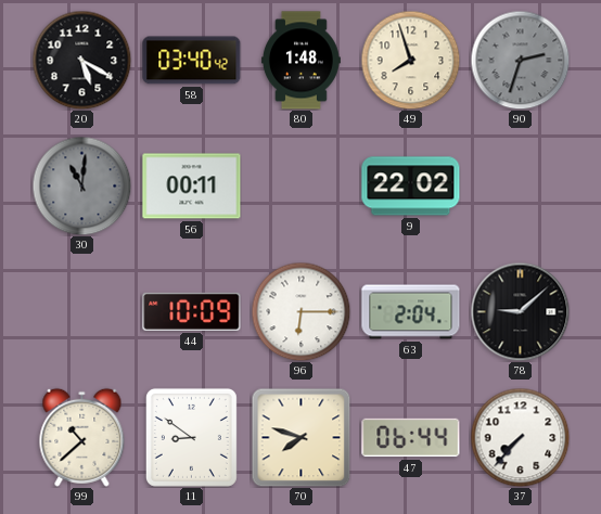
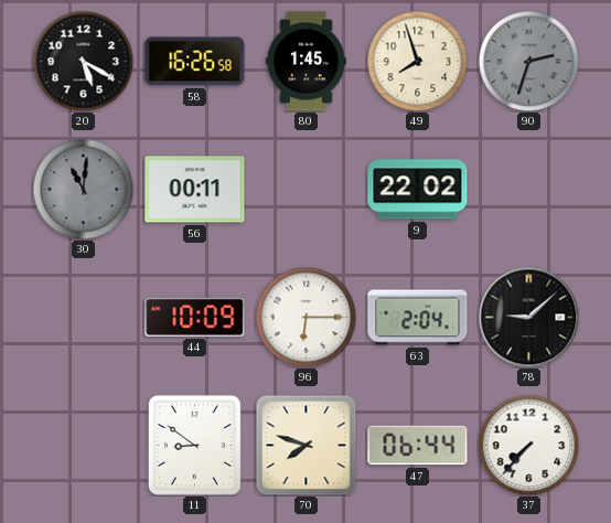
58: 03:40 -> 16:26
80: 1:48 -> 1:45
99: 10:38 -> none
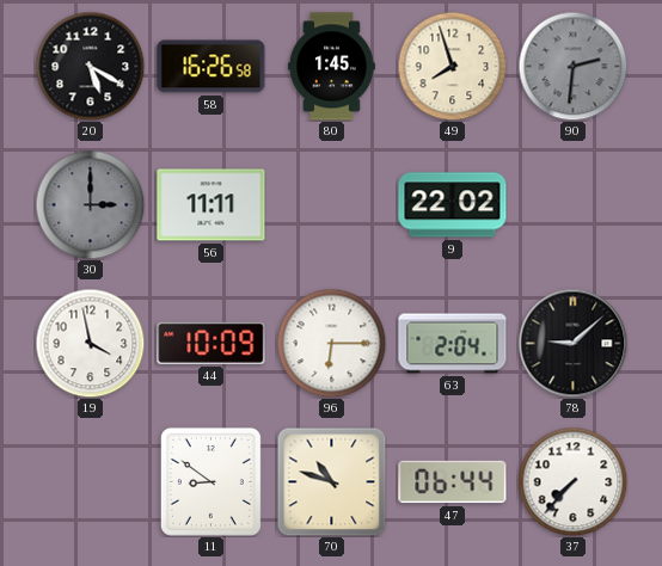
90: 2:33 -> 2:31
30: 11:01 -> 3:00
56: 00:11 -> 11:11
19: none -> 3:58
70: 7:48 -> 10:48
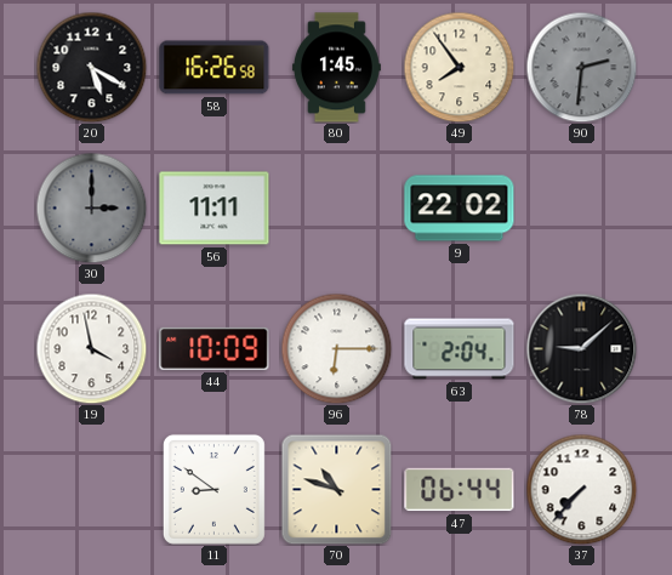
49: 7:57 -> 7:54
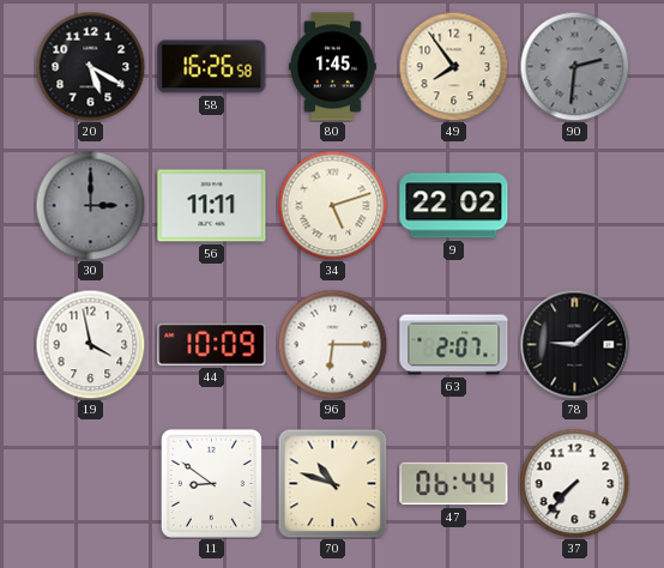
34: none -> 5:12
63: 2:04 -> 2:07
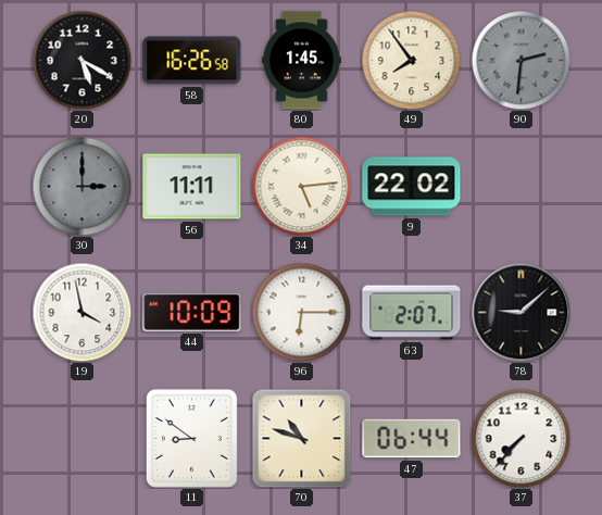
34: 5:12 -> 5:14
